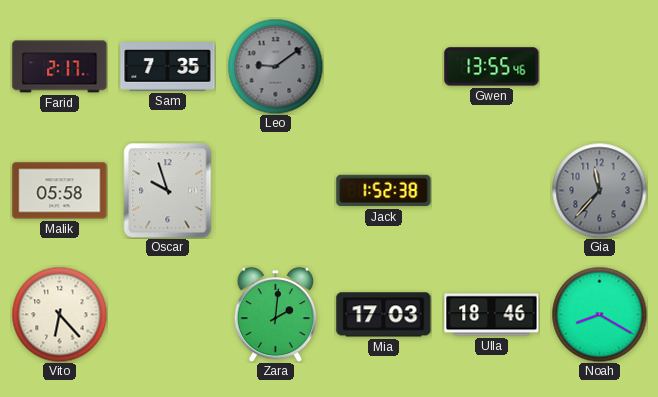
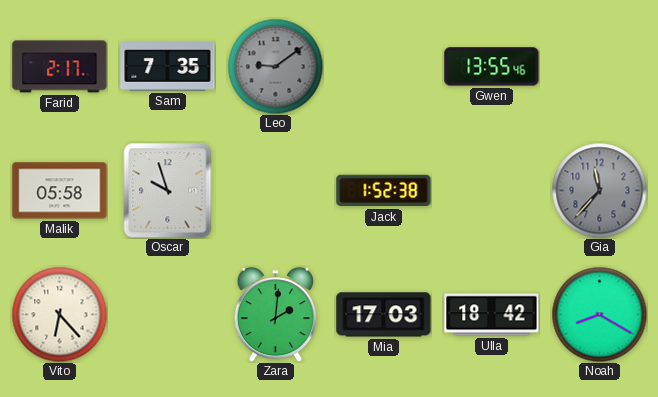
Ulla: 18:46 -> 18:42
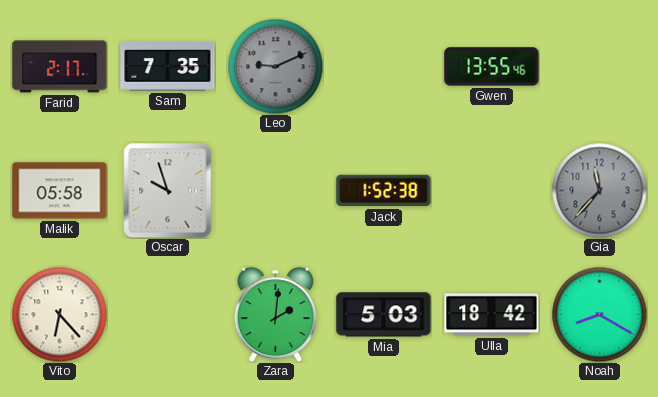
Leo: 9:09 -> 9:11
Mia: 17:03 -> 5:03
